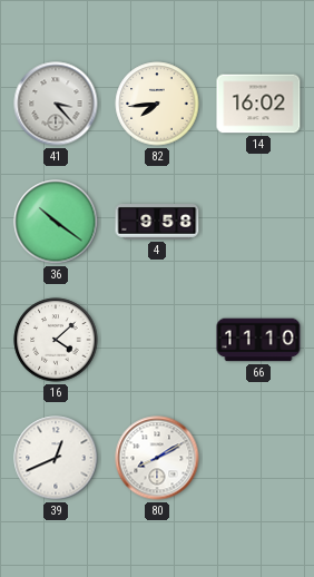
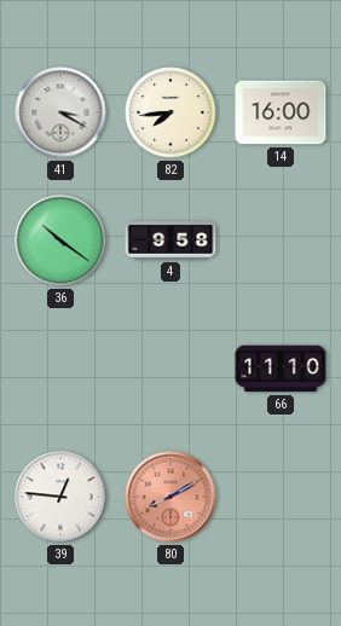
41: 3:23 -> 3:20
14: 16:02 -> 16:00
16: 4:08 -> none
39: 12:41 -> 12:46
80 dial: white -> salmon
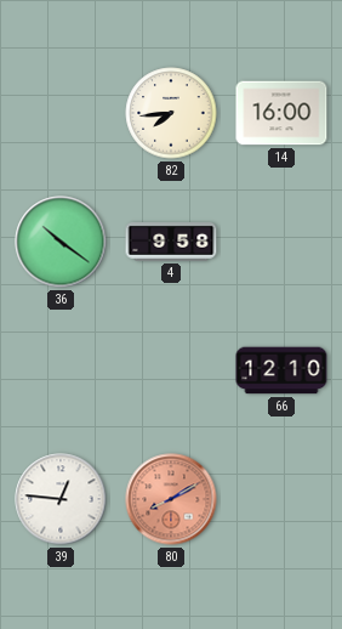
41: 3:20 -> none
66: 11:10 -> 12:10
